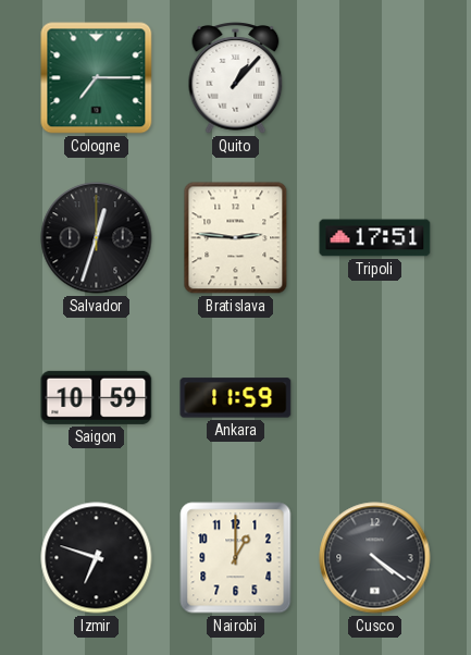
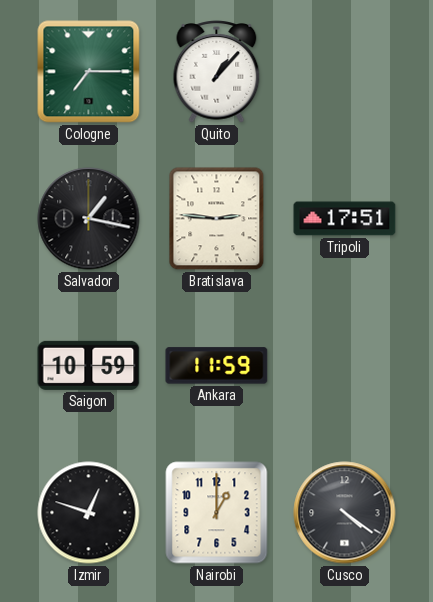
Salvador: 12:33 -> 1:17
Izmir: 6:48 -> 12:48
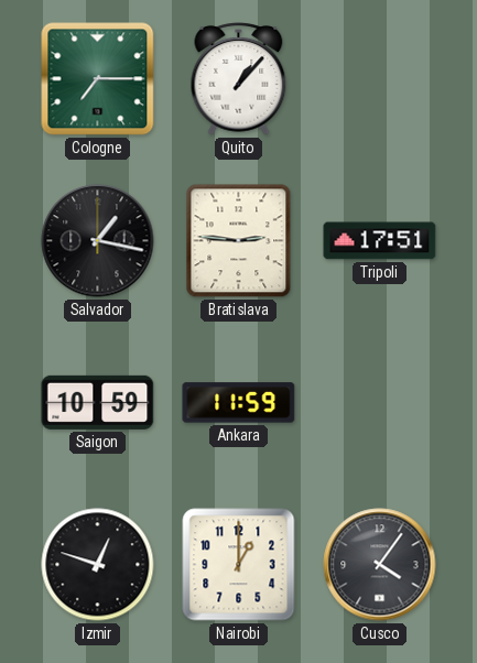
Cusco: 4:21 -> 4:06
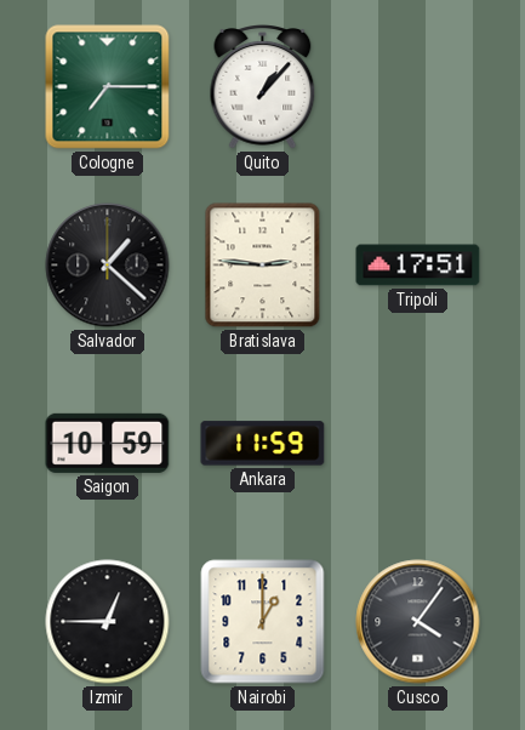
Salvador: 1:17 -> 1:22
Izmir: 12:48 -> 12:45
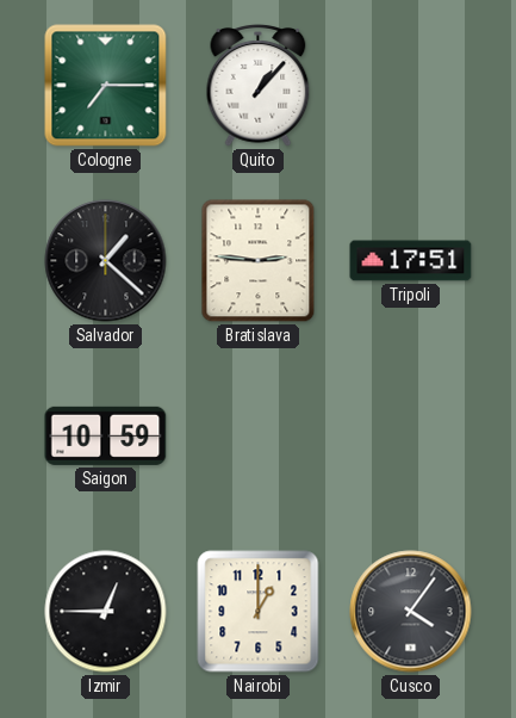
Ankara: 11:59 -> none
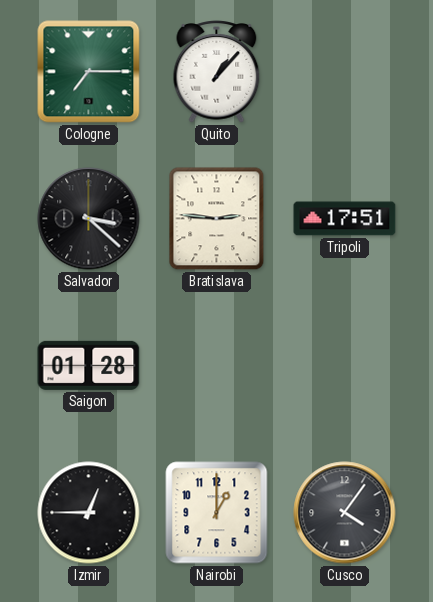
Salvador: 1:22 -> 3:22
Saigon: 10:59 -> 01:28
